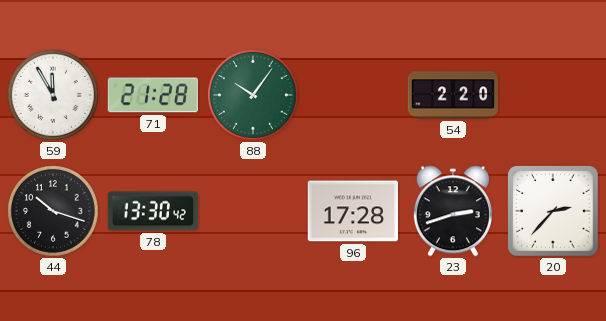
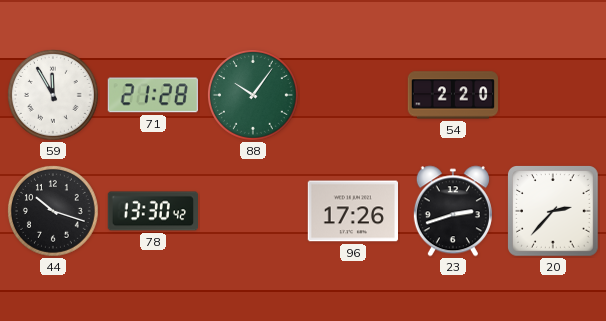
96: 17:28 -> 17:26
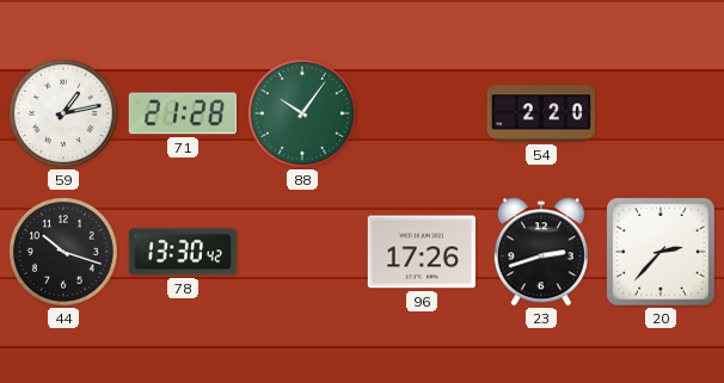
59: 11:55 -> 1:13
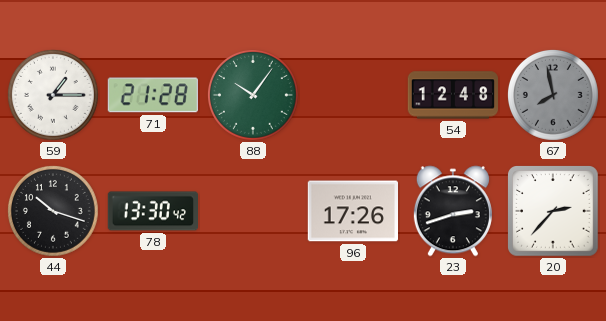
59: 1:13 -> 1:15
54: 2:20 -> 12:48
67: none -> 7:58
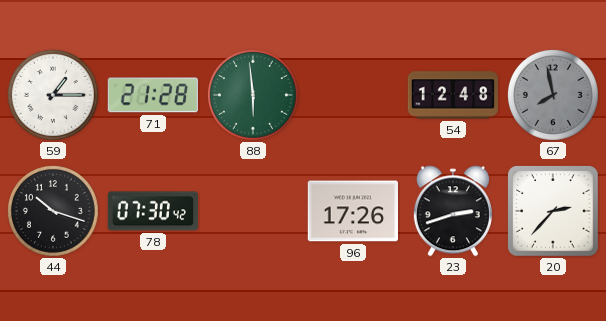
88: 10:06 -> 5:59
78: 13:30 -> 07:30
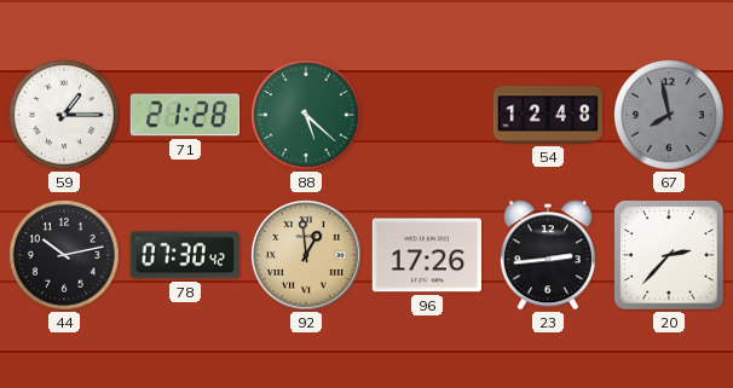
88: 5:59 -> 5:22
44: 10:18 -> 10:13
92: none -> 12:59
23: 2:42 -> 2:44
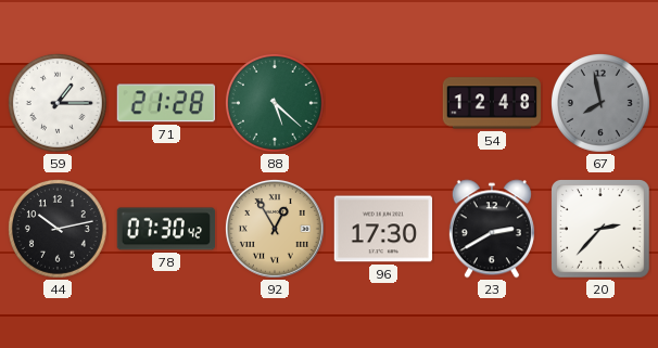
92: 12:59 -> 12:55
96: 17:26 -> 17:30
23: 2:44 -> 2:40
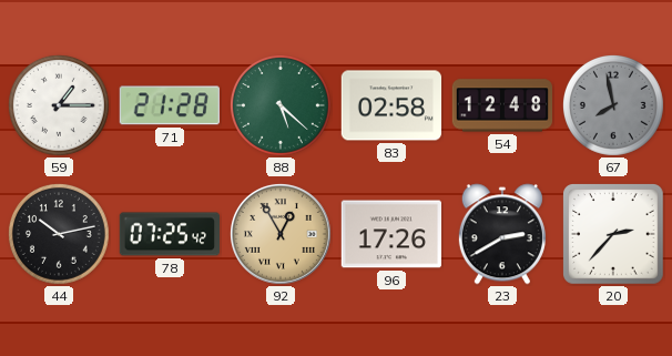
83: none -> 02:58
78: 07:30 -> 07:25
96: 17:30 -> 17:26
